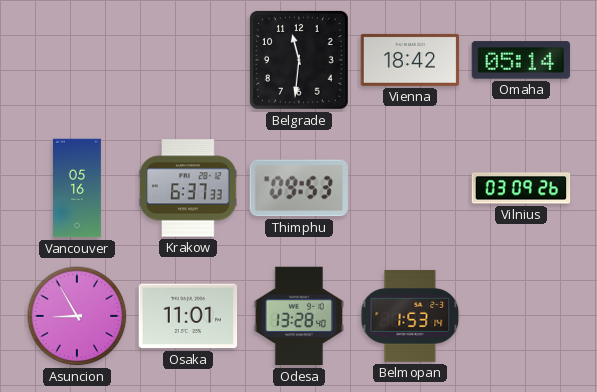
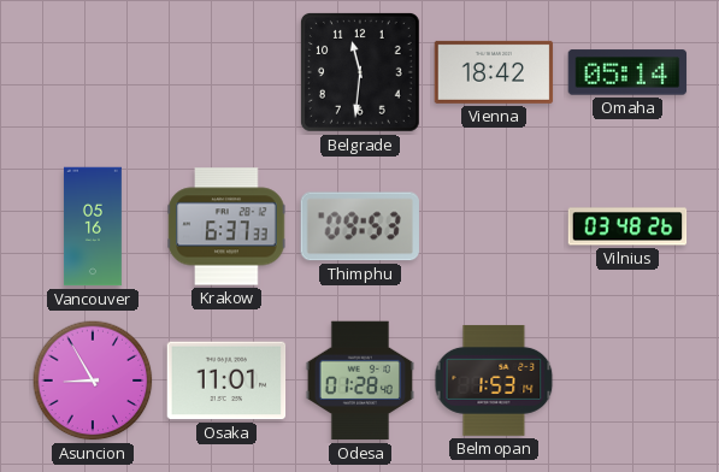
Vilnius: 03:09 -> 03:48
Odesa: 13:28 -> 01:28
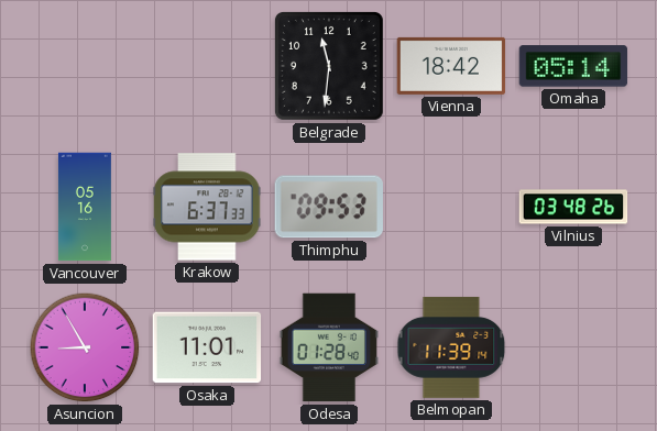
Belmopan: 1:53 -> 11:39
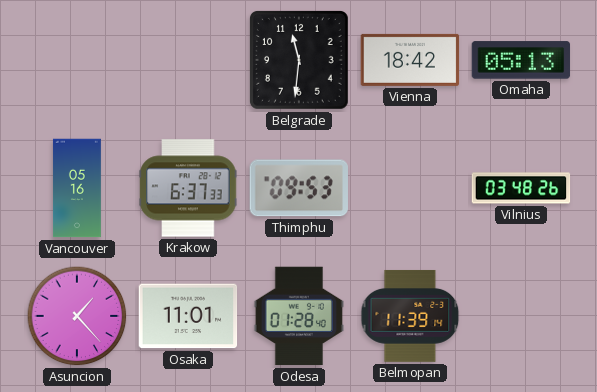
Omaha: 05:14 -> 05:13
Asuncion: 8:55 -> 1:23
